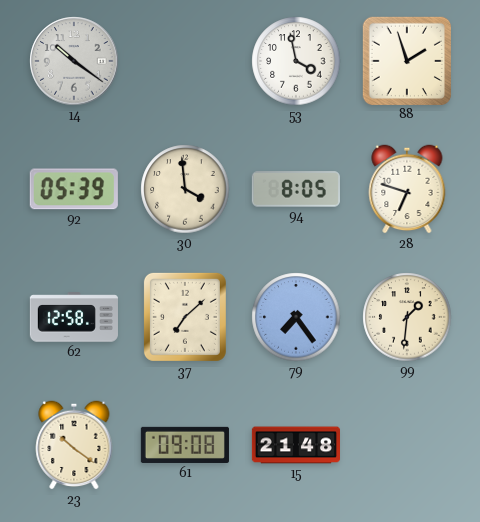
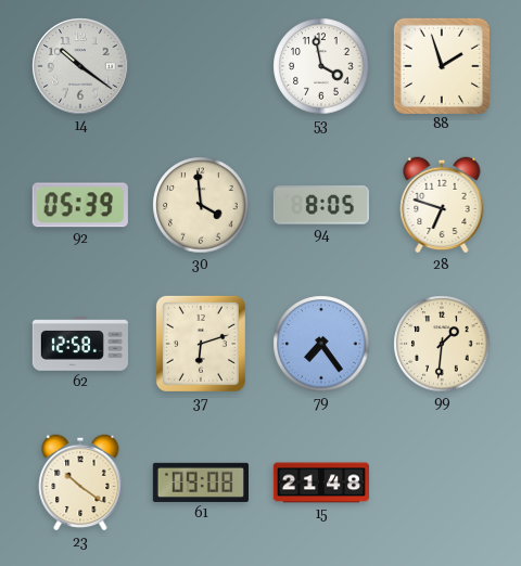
37: 7:08 -> 6:12
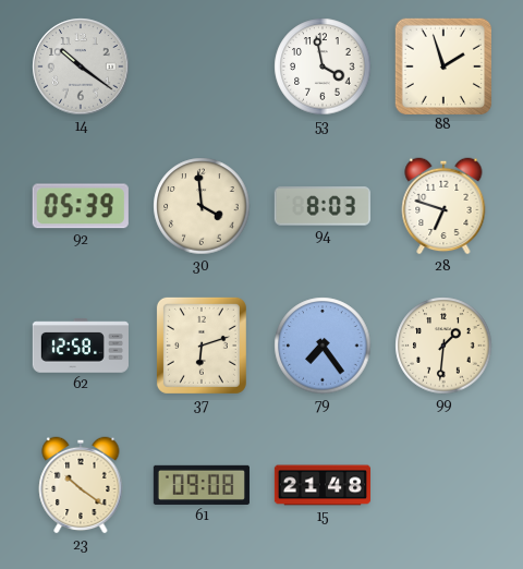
94: 8:05 -> 8:03
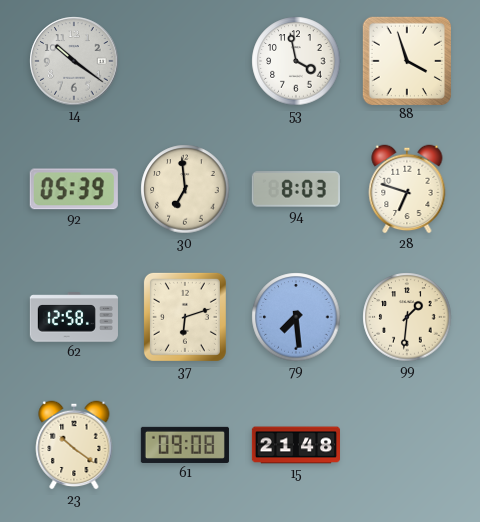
88: 1:57 -> 3:57
30: 3:59 -> 6:59
79: 7:24 -> 7:29
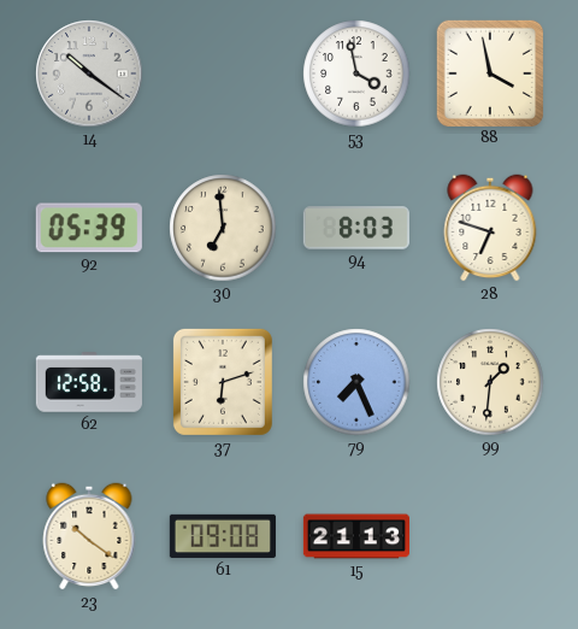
88: 3:57 -> 3:58
79: 7:29 -> 7:26
15: 21:48 -> 21:13
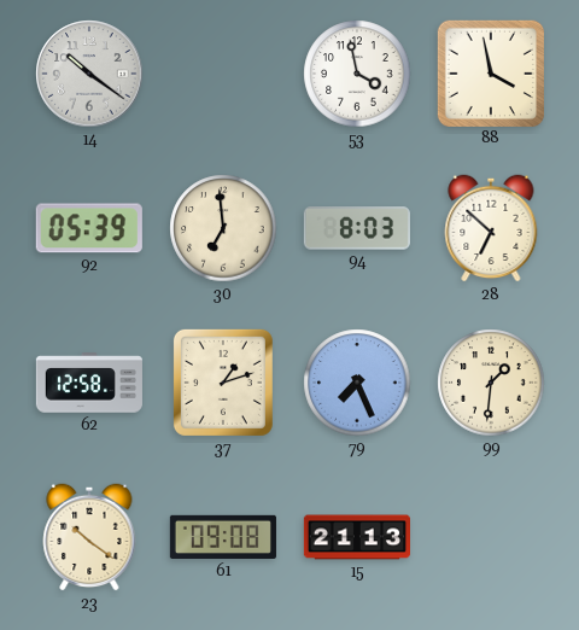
28: 6:48 -> 6:52
37: 6:12 -> 1:12
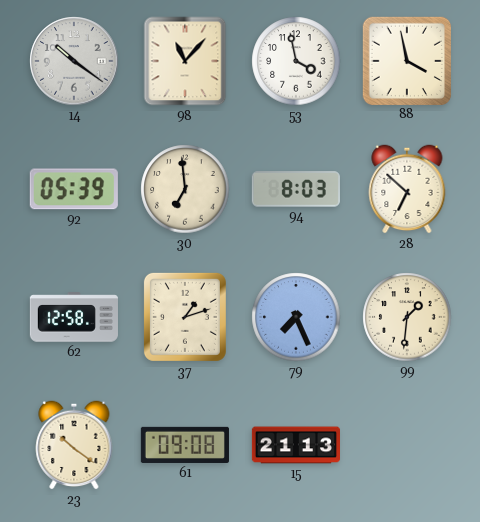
98: none -> 11:07
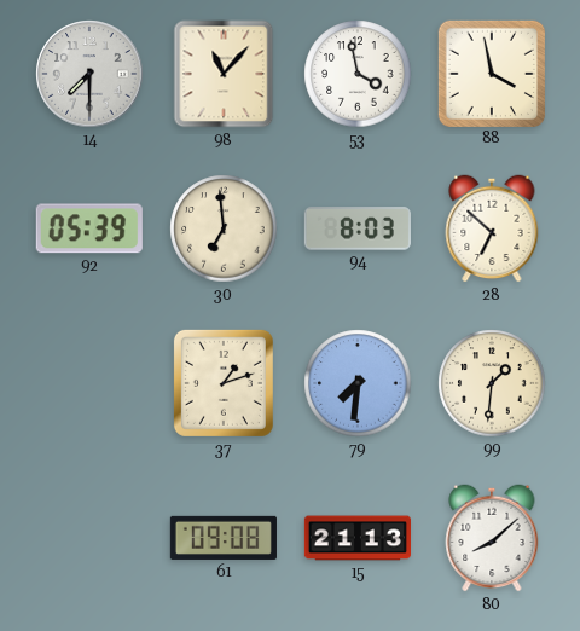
14: 10:21 -> 7:30
62: 12:58 -> none
79: 7:26 -> 7:31
23: 10:21 -> none
80: none -> 8:08
